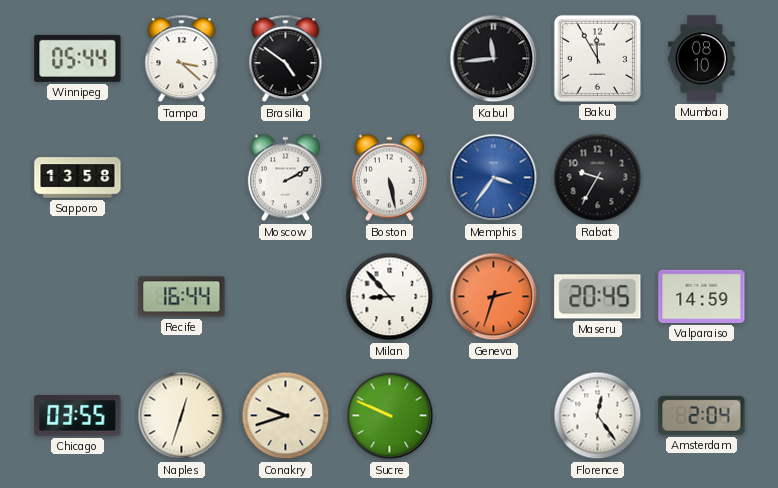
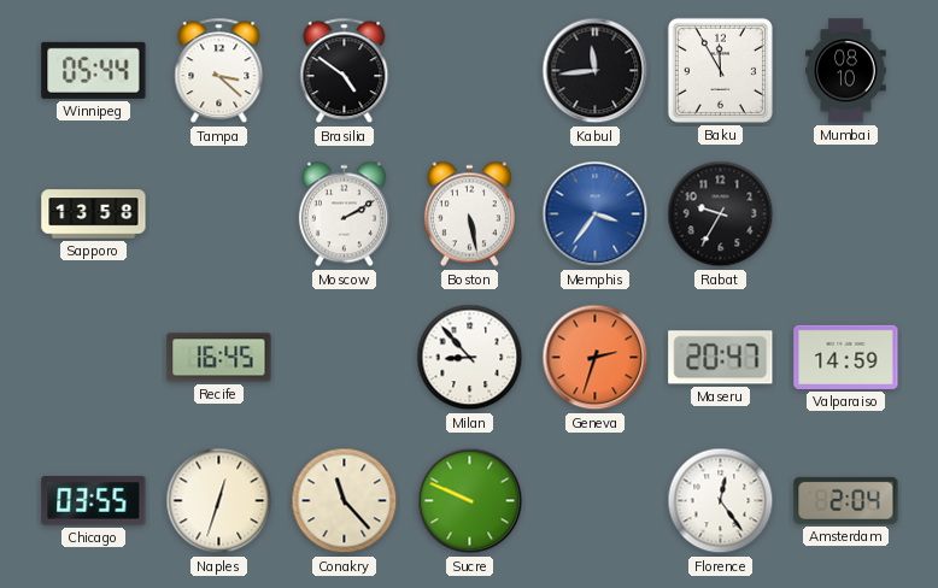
Recife: 16:44 -> 16:45
Maseru: 20:45 -> 20:47
Conakry: 9:42 -> 11:23
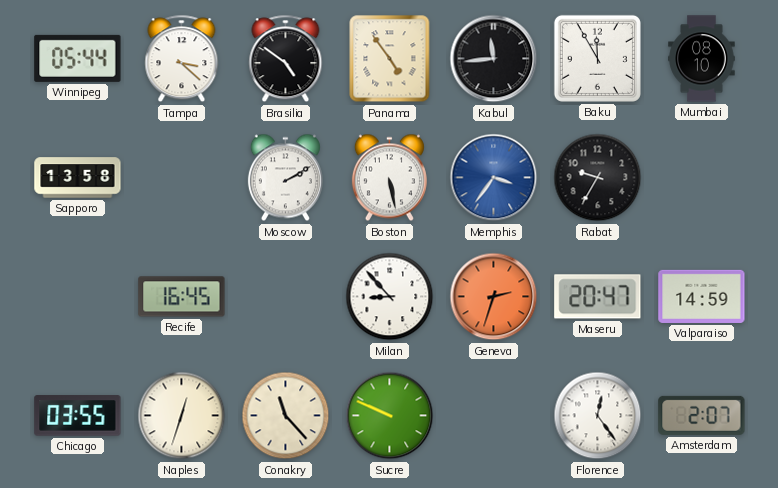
Panama: none -> 4:54
Amsterdam: 2:04 -> 2:07
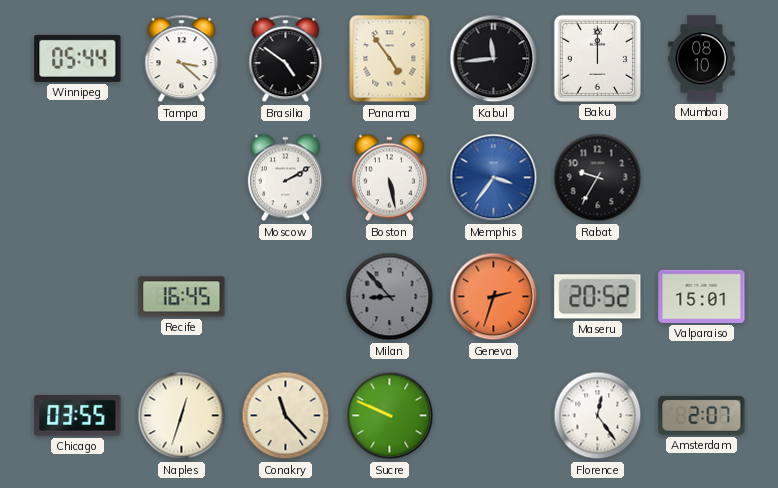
Baku: 11:55 -> 12:00
Sapporo: 13:58 -> none
Milan dial: white -> grey
Maseru: 20:47 -> 20:52
Valparaiso: 14:59 -> 15:01
